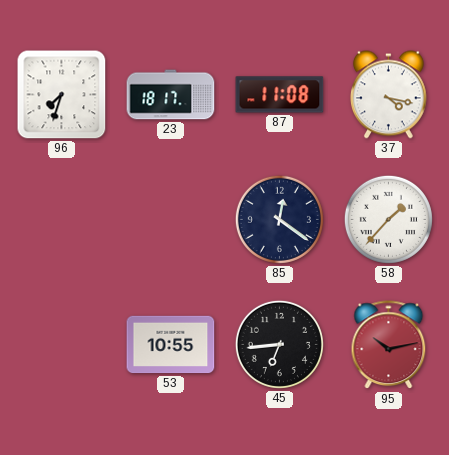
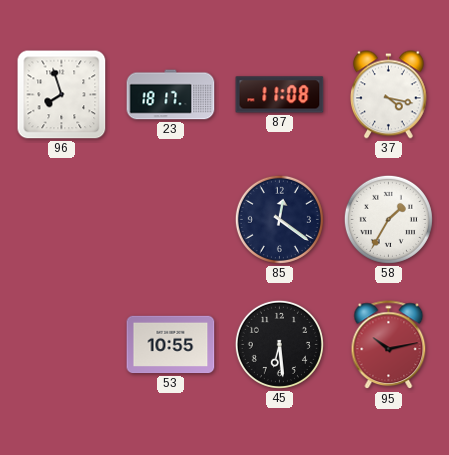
96: 7:33 -> 7:57
58: 1:37 -> 1:35
45: 6:44 -> 6:29
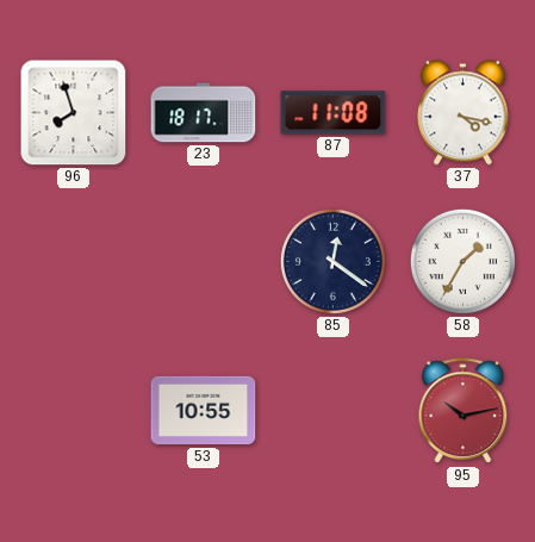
45: 6:29 -> none
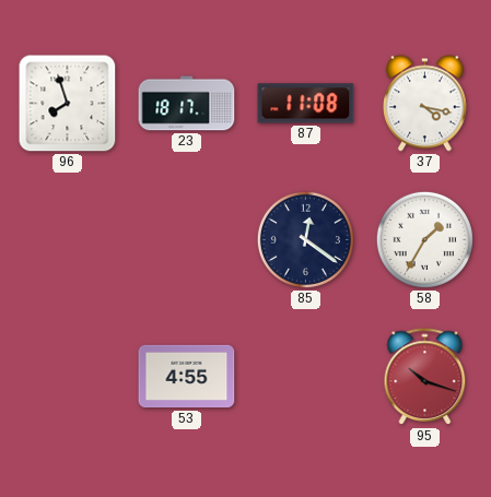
53: 10:55 -> 4:55
95: 10:13 -> 10:18
